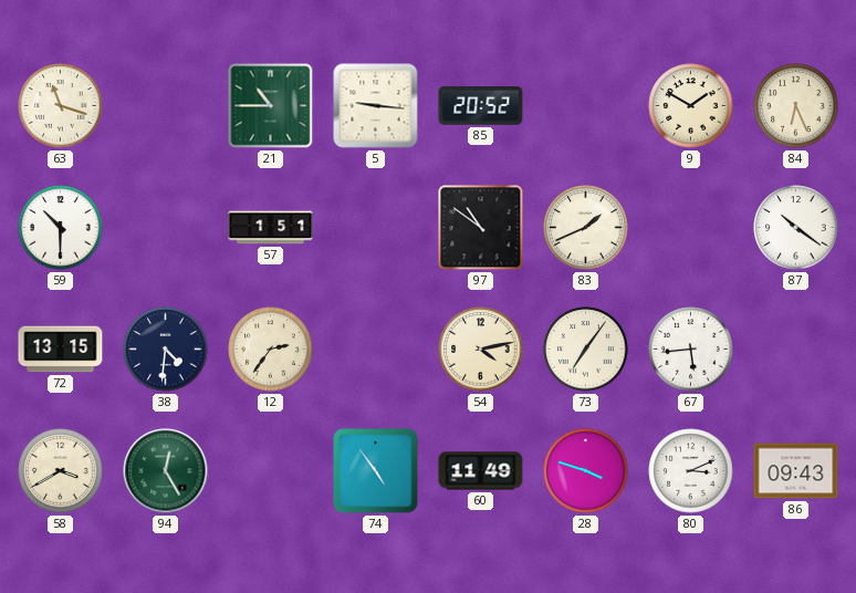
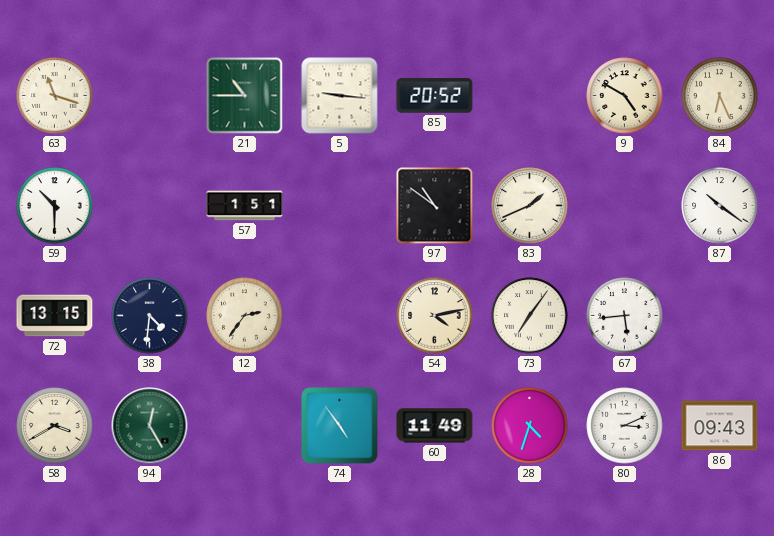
9: 1:50 -> 4:50
28: 3:48 -> 4:33
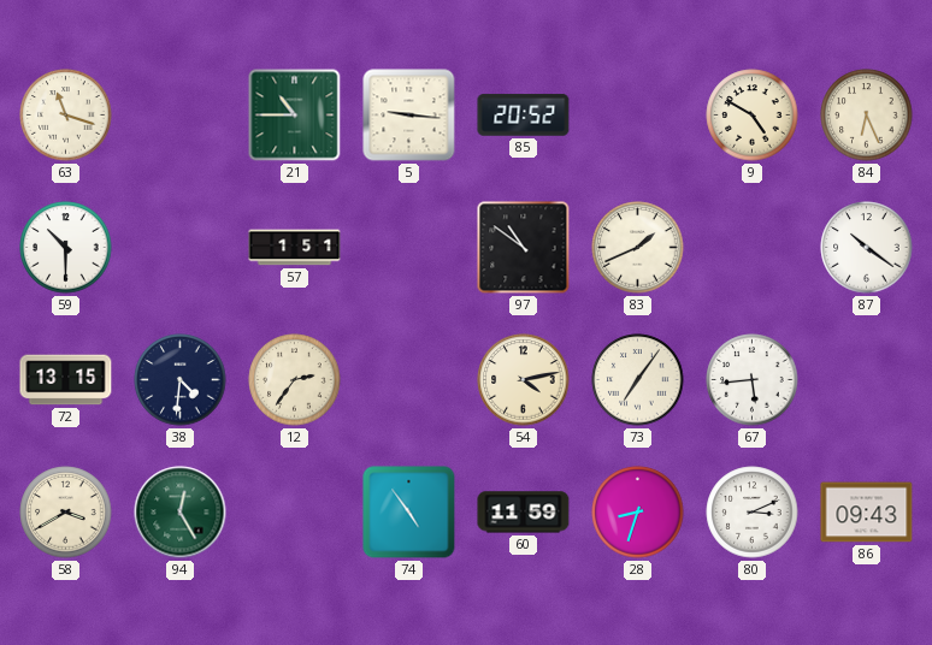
60: 11:49 -> 11:59
28: 4:33 -> 8:33
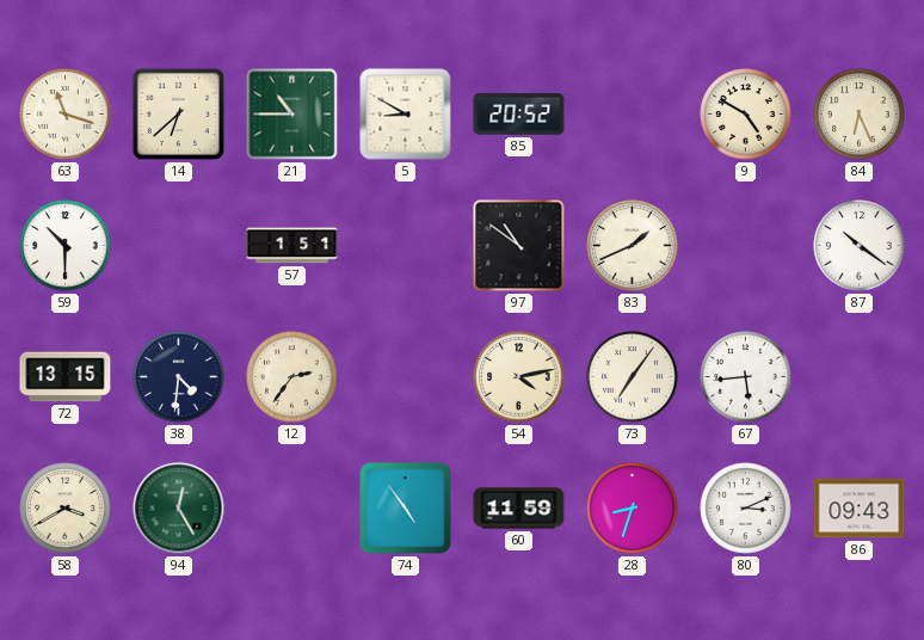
14: none -> 6:38
5: 9:16 -> 8:50
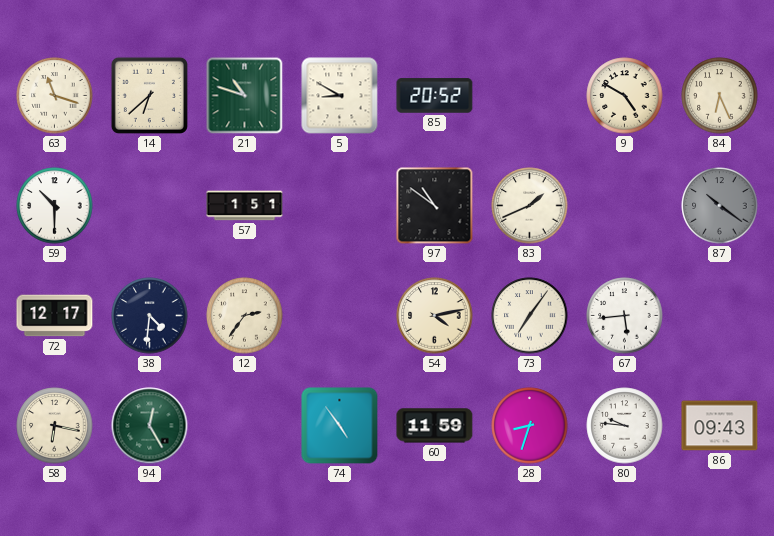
21: 10:45 -> 10:48
87 dial: white -> grey
72: 13:15 -> 12:17
58: 3:40 -> 6:17
80: 3:11 -> 9:46
